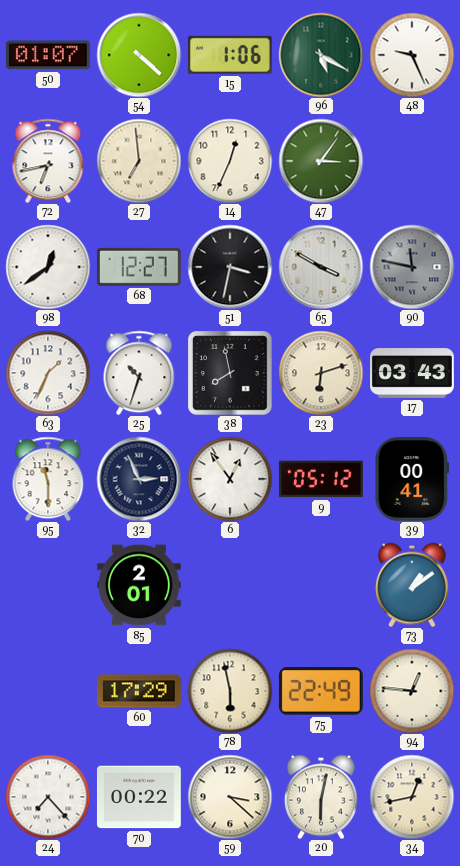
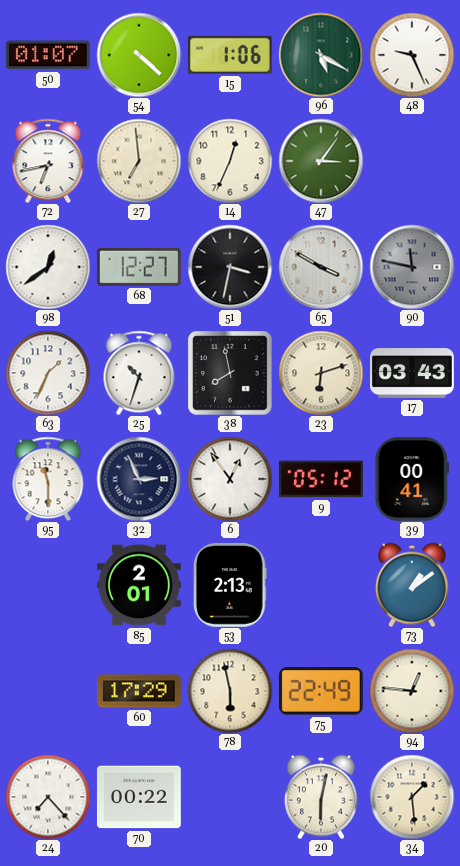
53: none -> 2:13
59: 3:22 -> none
34: 12:43 -> 1:29
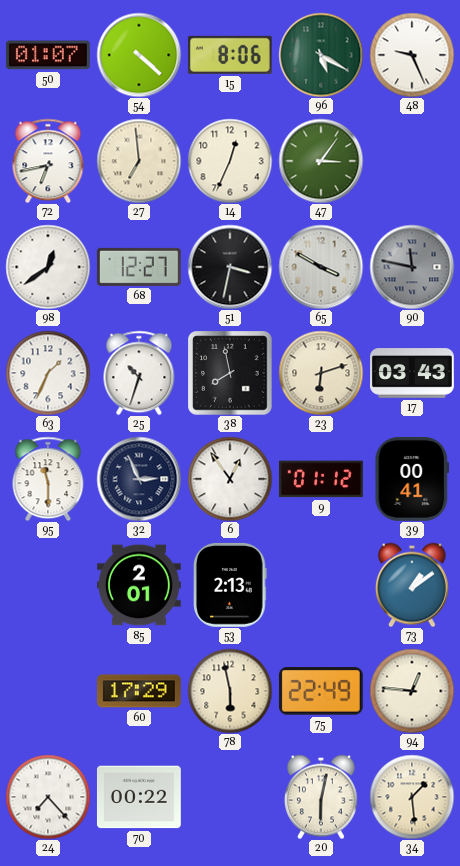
15: 1:06 -> 8:06
9: 05:12 -> 01:12
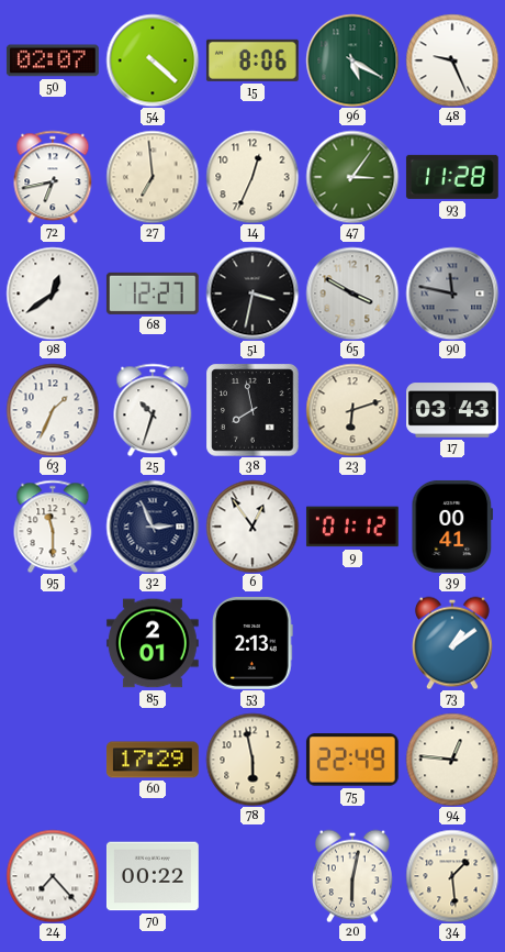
50: 01:07 -> 02:07
93: none -> 11:28
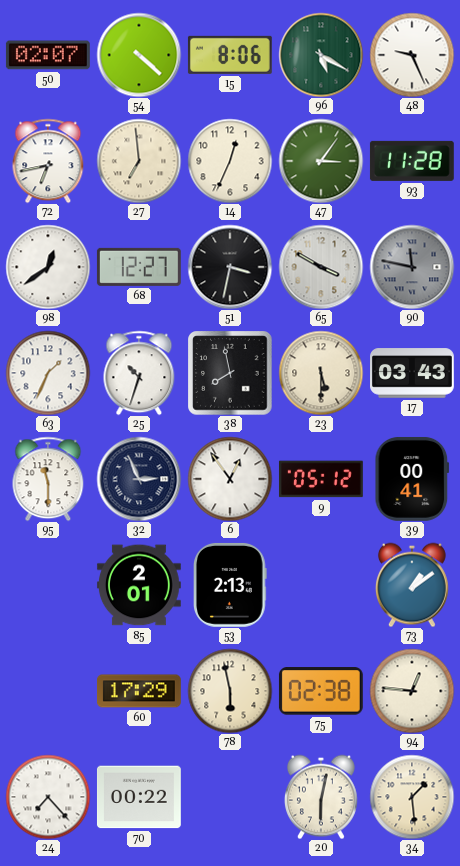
23: 6:12 -> 5:30
9: 01:12 -> 05:12
75: 22:49 -> 02:38
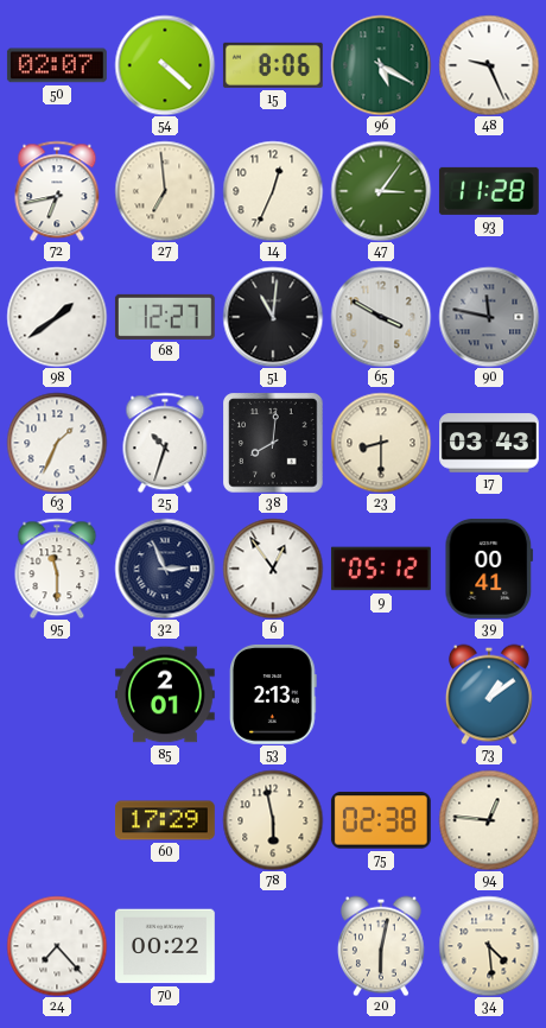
98: 12:39 -> 1:39
51: 3:32 -> 11:01
38: 7:58 -> 8:01
23: 5:30 -> 8:30
34: 1:29 -> 4:29
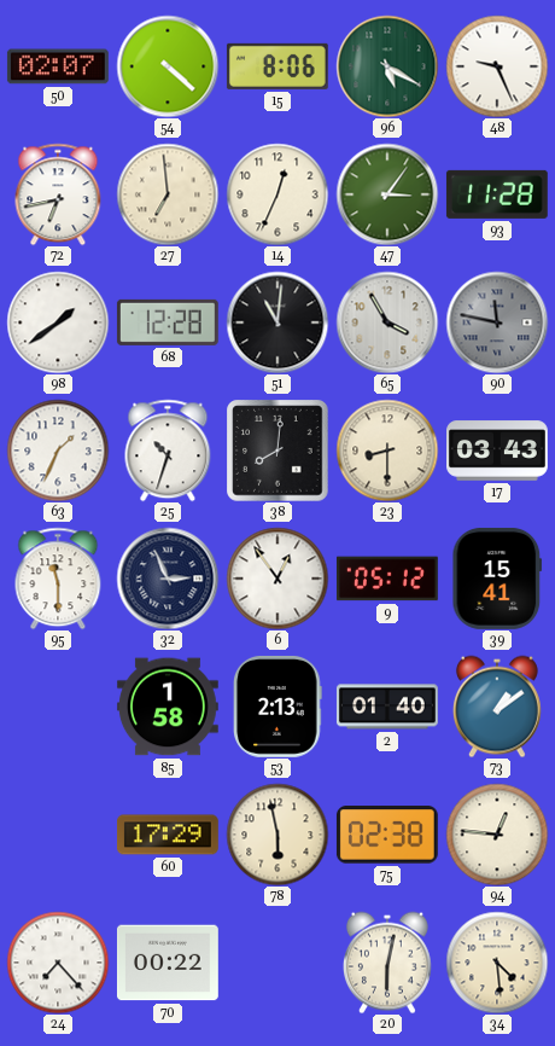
68: 12:27 -> 12:28
65: 3:50 -> 3:55
39: 00:41 -> 15:41
85: 2:01 -> 1:58
2: none -> 01:40
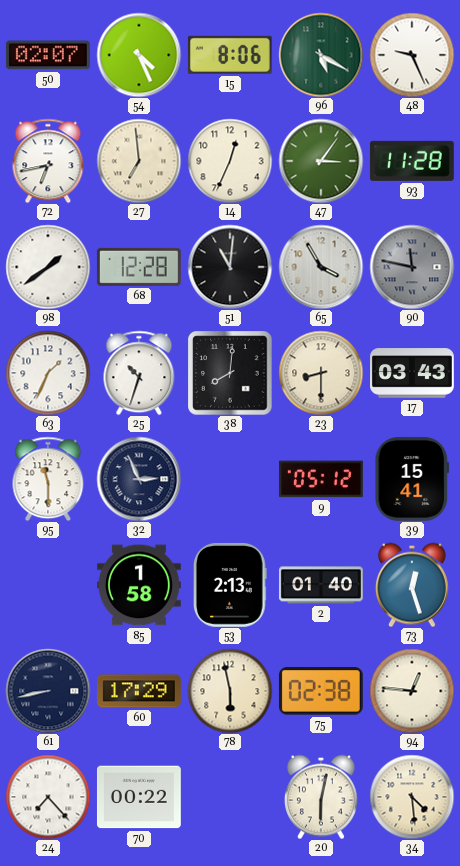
54: 4:22 -> 4:26
6: 12:54 -> none
73: 1:09 -> 12:27
61: none -> 8:43
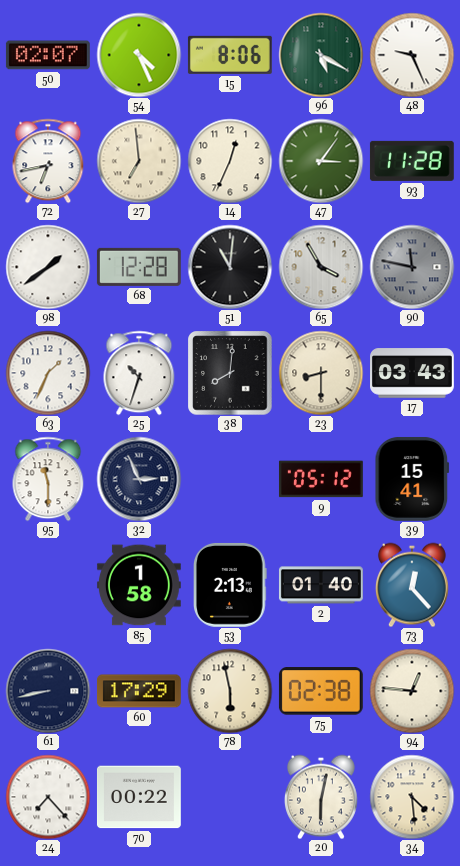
73: 12:27 -> 12:23
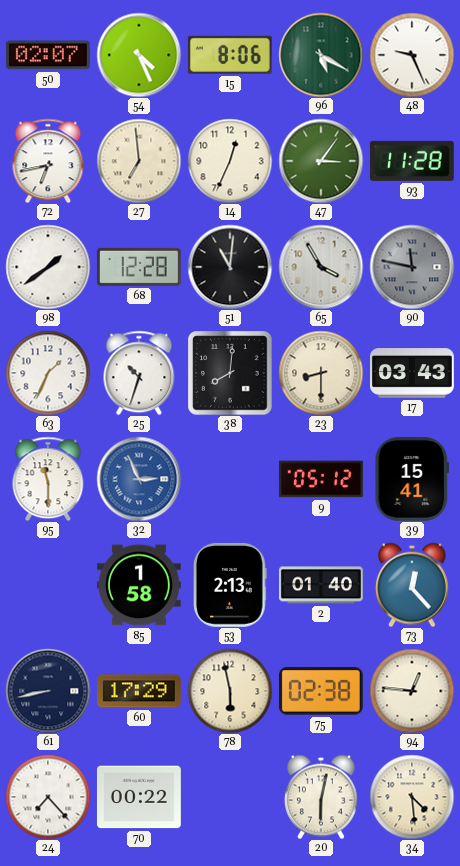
32 dial: navy -> blue
